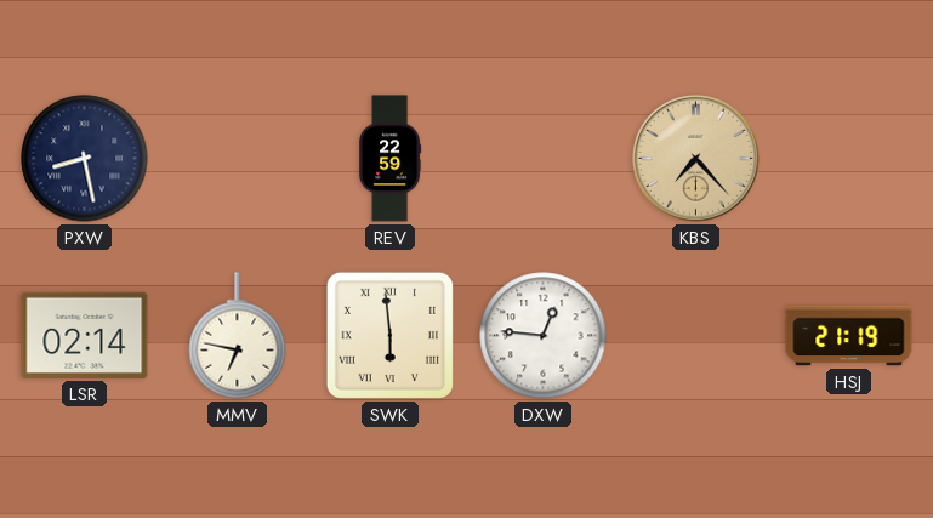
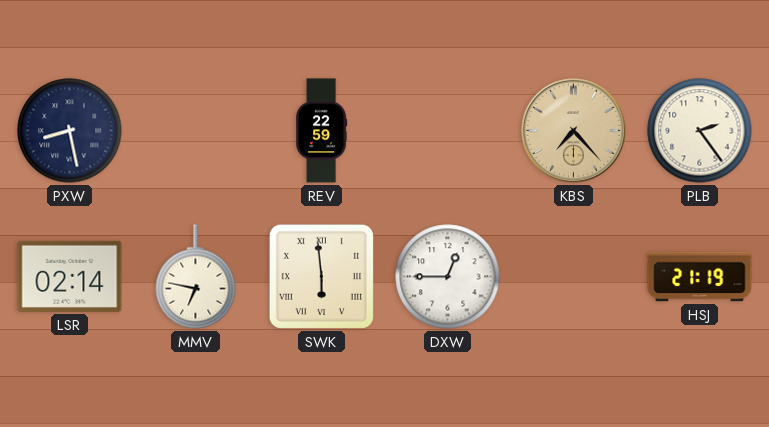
PLB: none -> 2:24
DXW: 12:46 -> 12:45
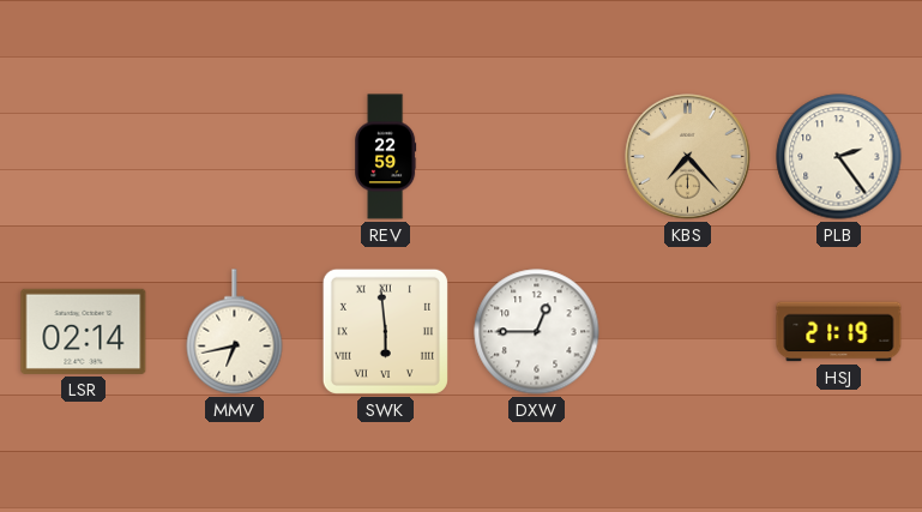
PXW: 8:28 -> none
MMV: 6:47 -> 6:43
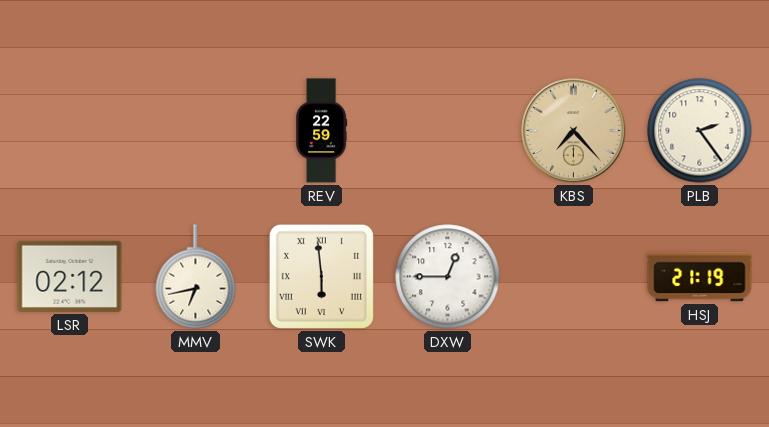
LSR: 02:14 -> 02:12
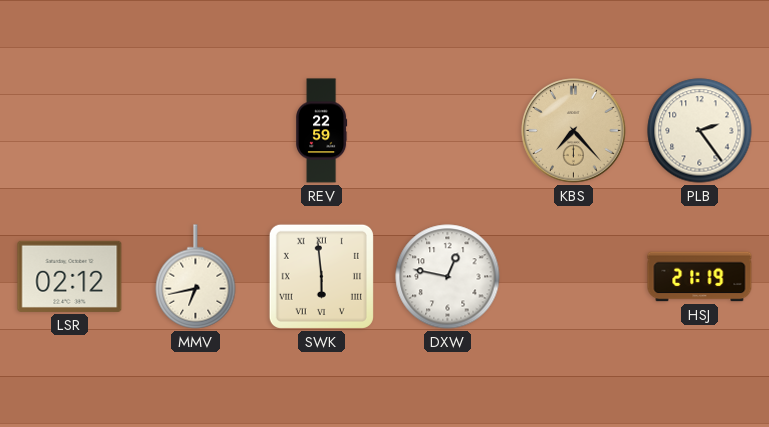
DXW: 12:45 -> 12:47
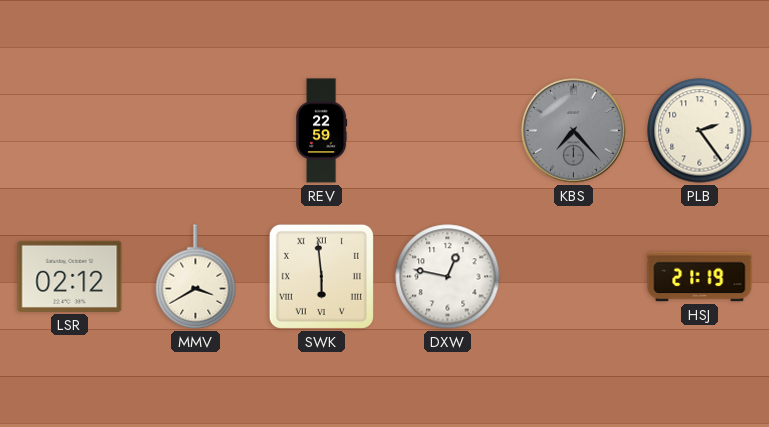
KBS dial: champagne -> grey
MMV: 6:43 -> 3:40
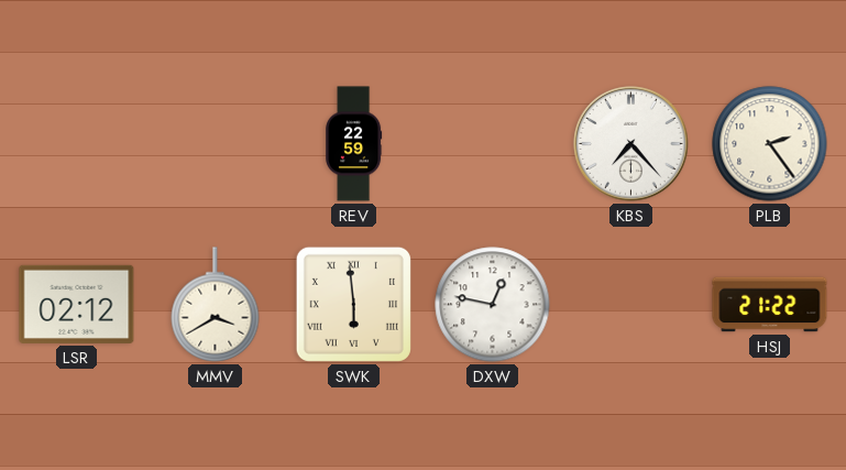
KBS dial: grey -> white
HSJ: 21:19 -> 21:22
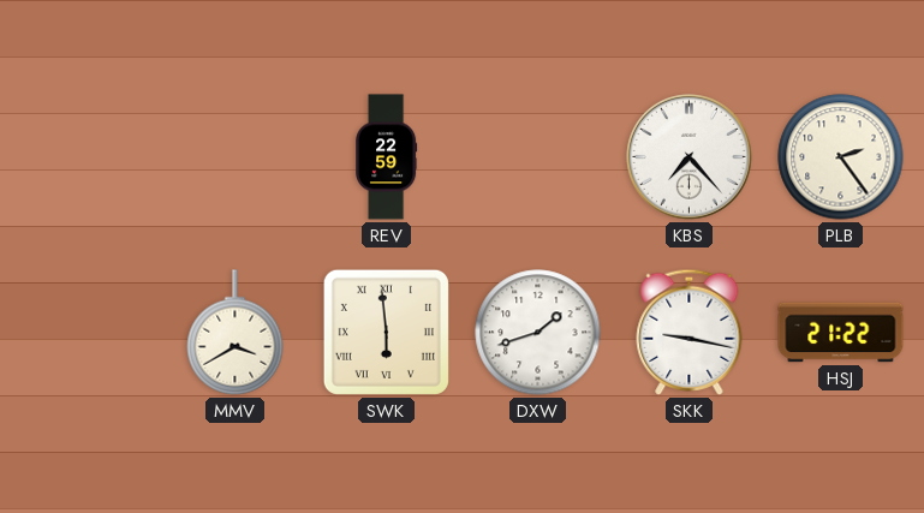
LSR: 02:12 -> none
DXW: 12:47 -> 1:42
SKK: none -> 9:17
